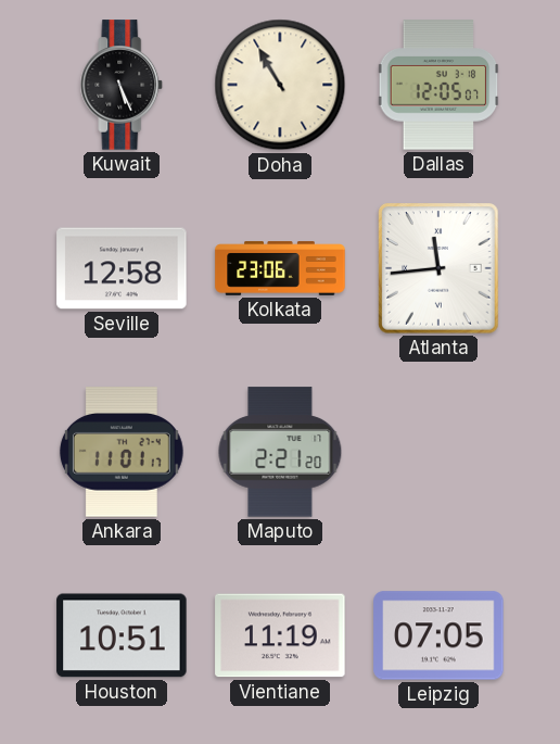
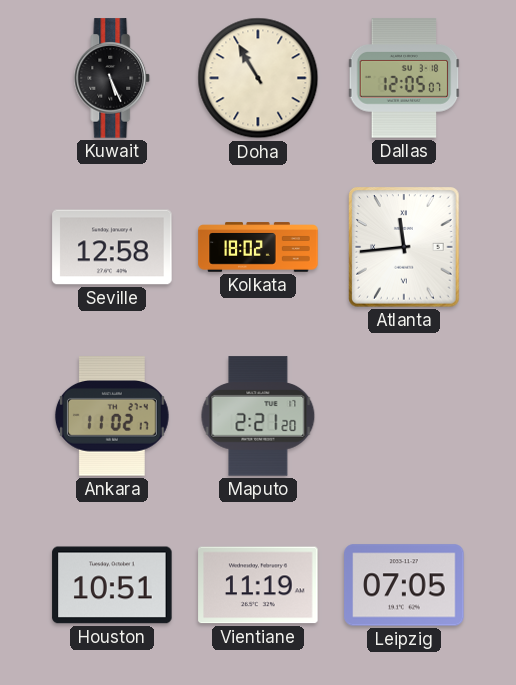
Kolkata: 23:06 -> 18:02
Ankara: 11:01 -> 11:02
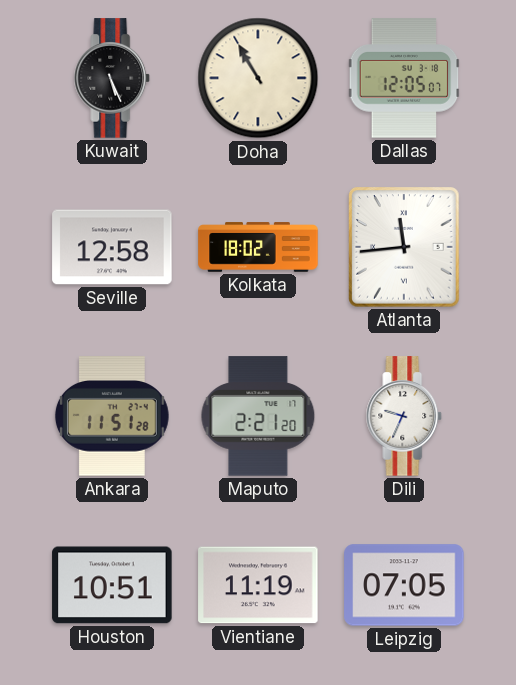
Ankara: 11:02 -> 11:51
Dili: none -> 9:34
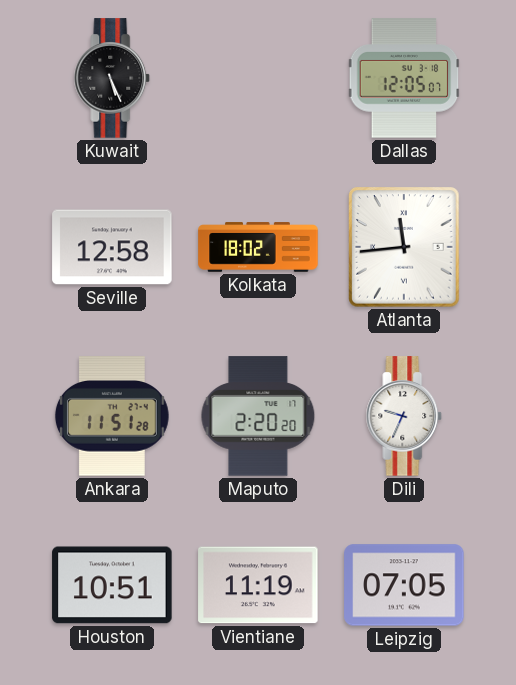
Doha: 10:55 -> none
Maputo: 2:21 -> 2:20
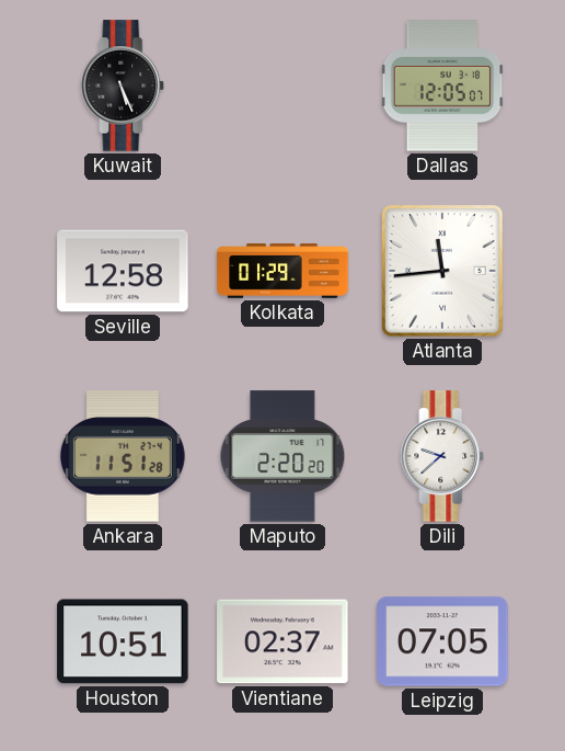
Kolkata: 18:02 -> 01:29
Dili: 9:34 -> 9:38
Vientiane: 11:19 -> 02:37
